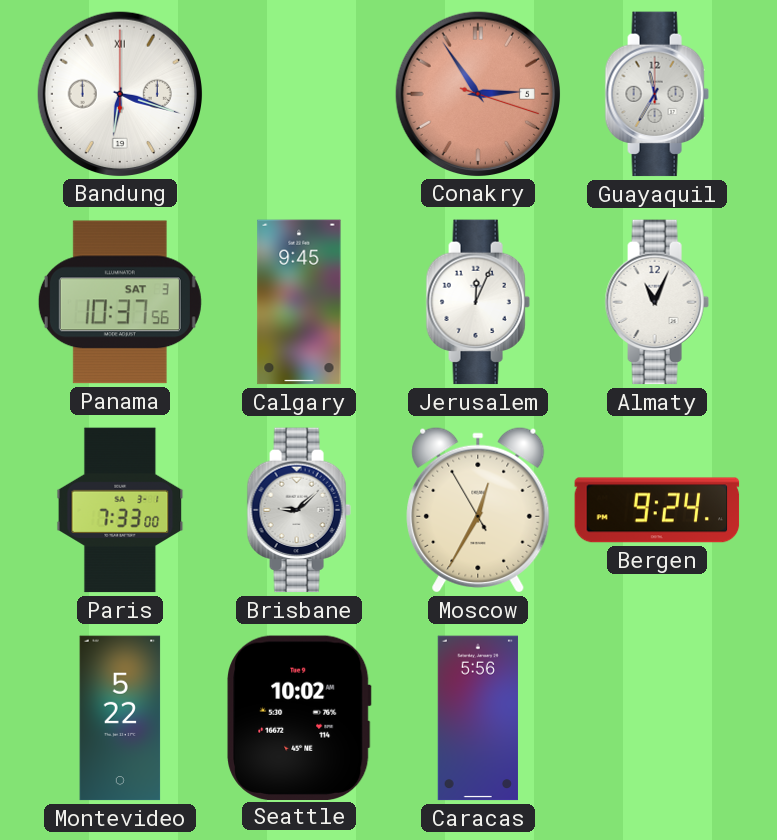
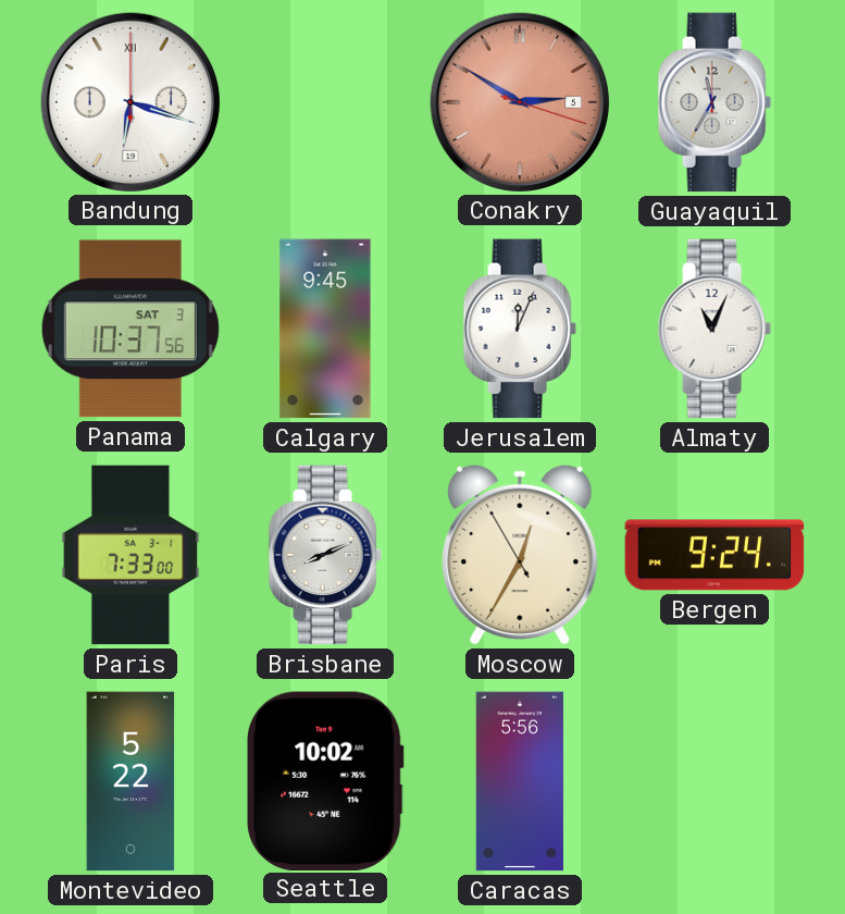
Conakry: 2:54 -> 2:50
Brisbane: 9:08 -> 8:11
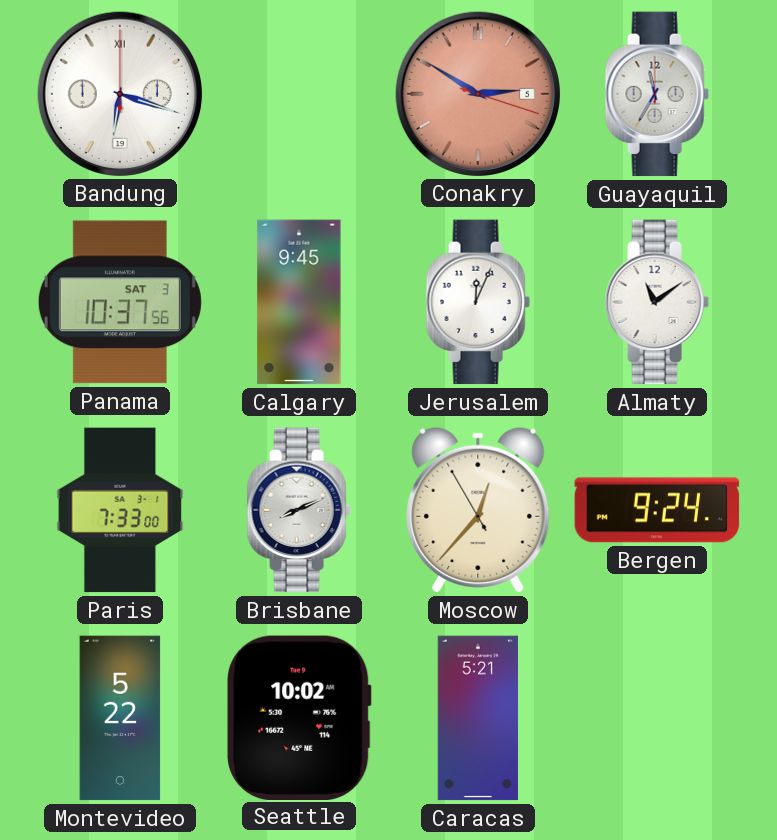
Almaty: 11:04 -> 11:09
Moscow: 12:34 -> 12:36
Caracas: 5:56 -> 5:21
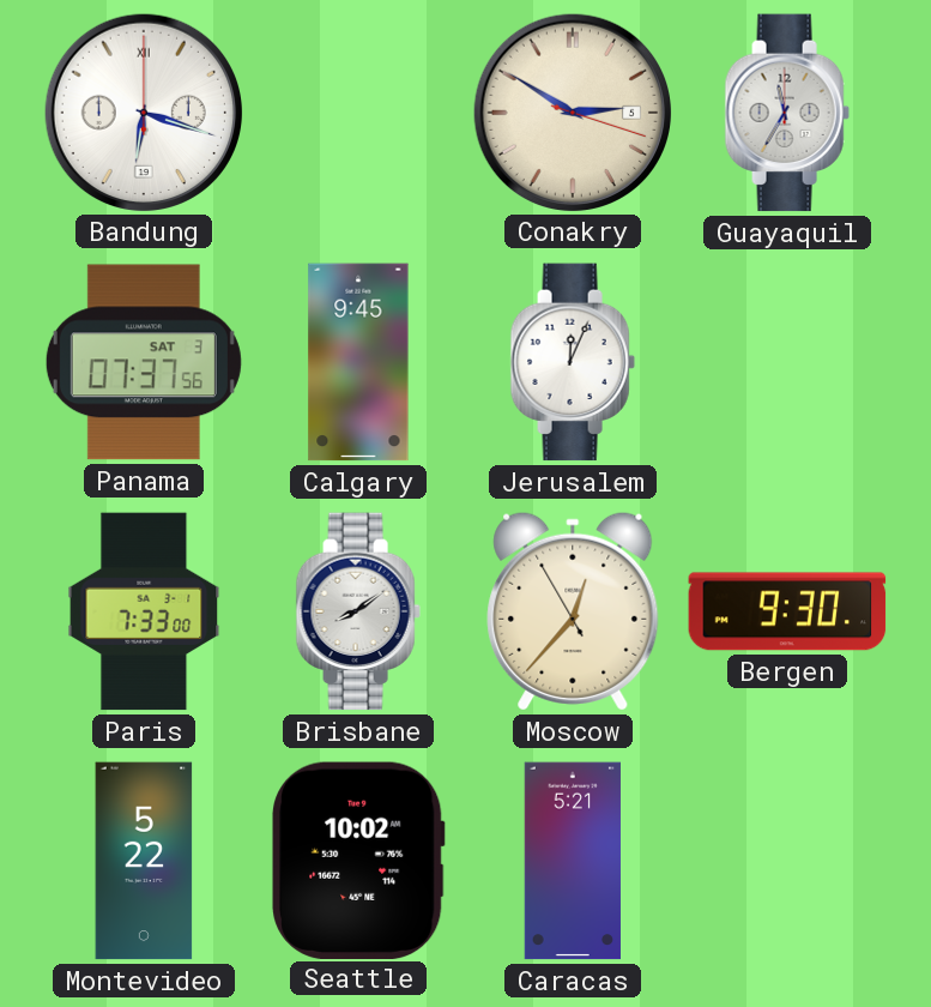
Conakry dial: salmon -> cream
Panama: 10:37 -> 07:37
Almaty: 11:09 -> none
Brisbane: 8:11 -> 8:09
Bergen: 9:24 -> 9:30
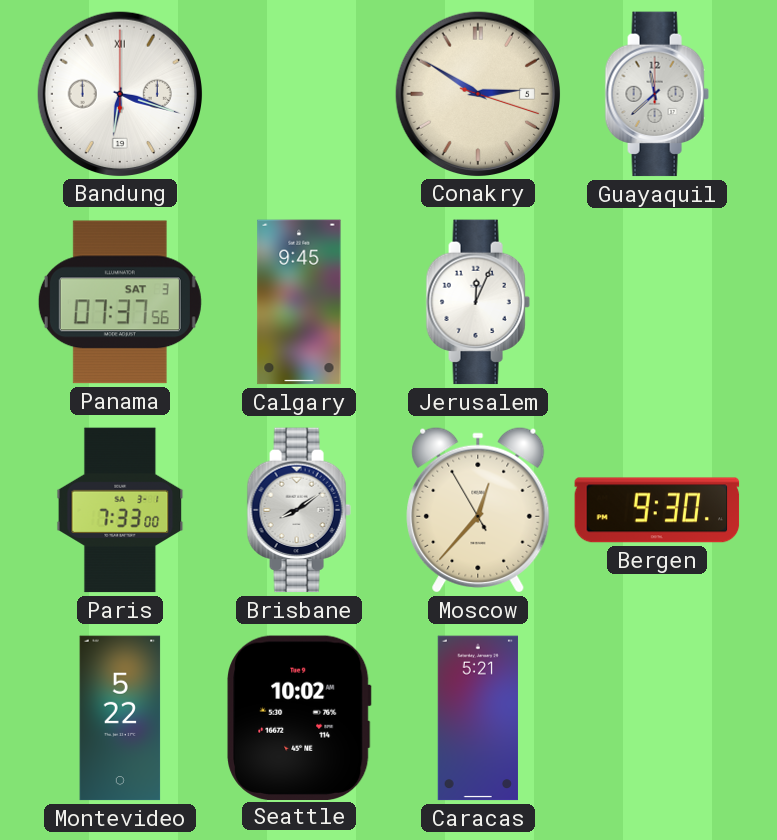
Guayaquil: 11:35 -> 11:38
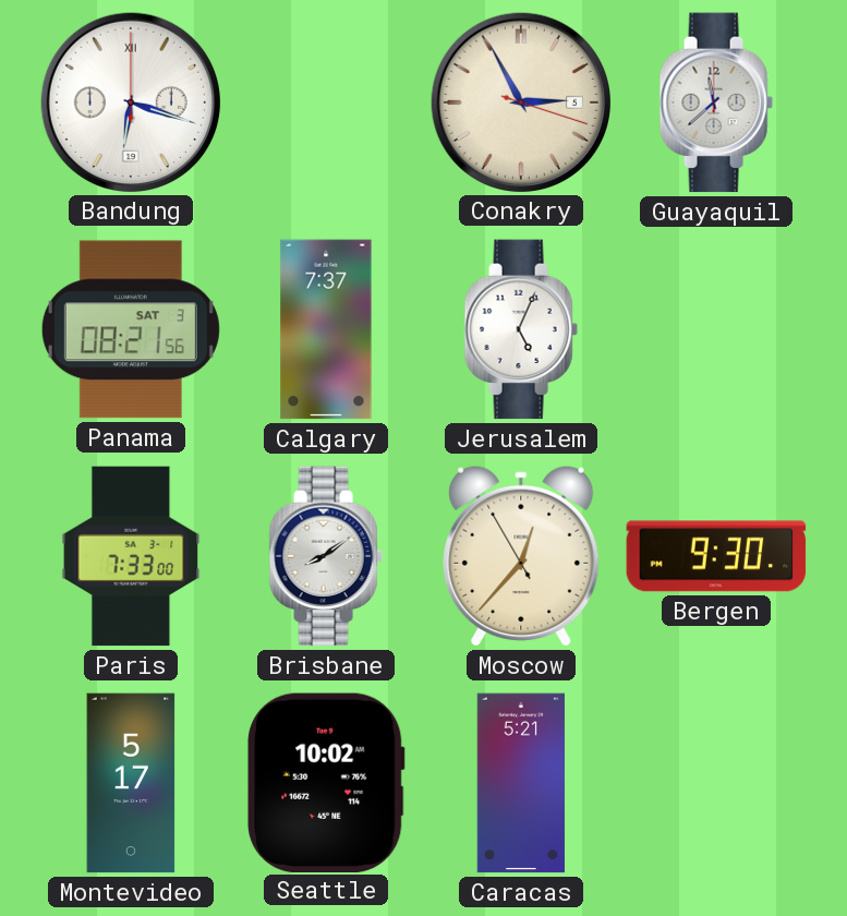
Conakry: 2:50 -> 2:55
Panama: 07:37 -> 08:21
Calgary: 9:45 -> 7:37
Jerusalem: 12:04 -> 5:04
Montevideo: 5:22 -> 5:17
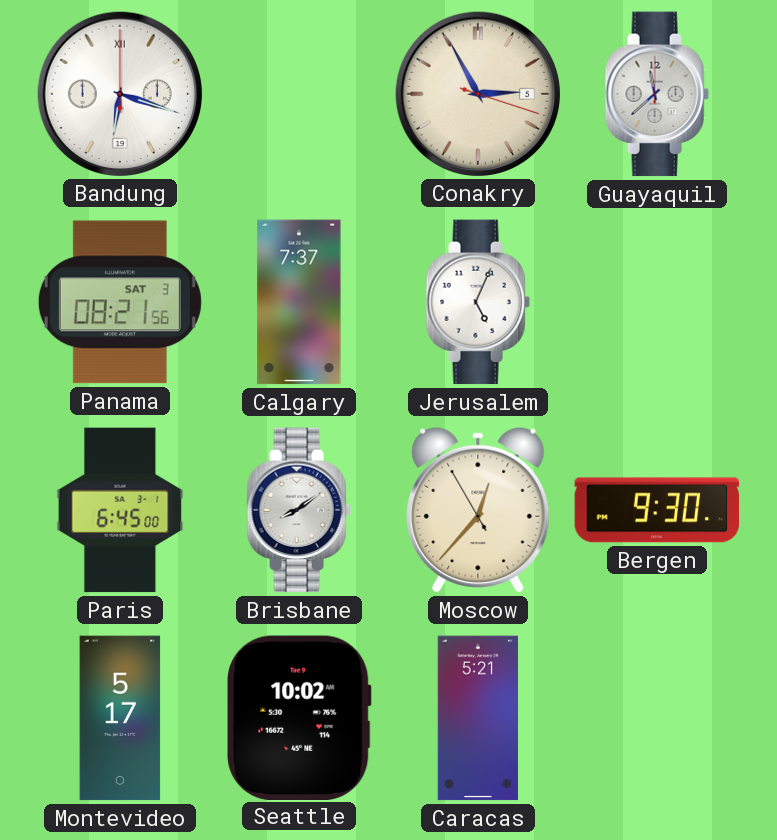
Paris: 7:33 -> 6:45
